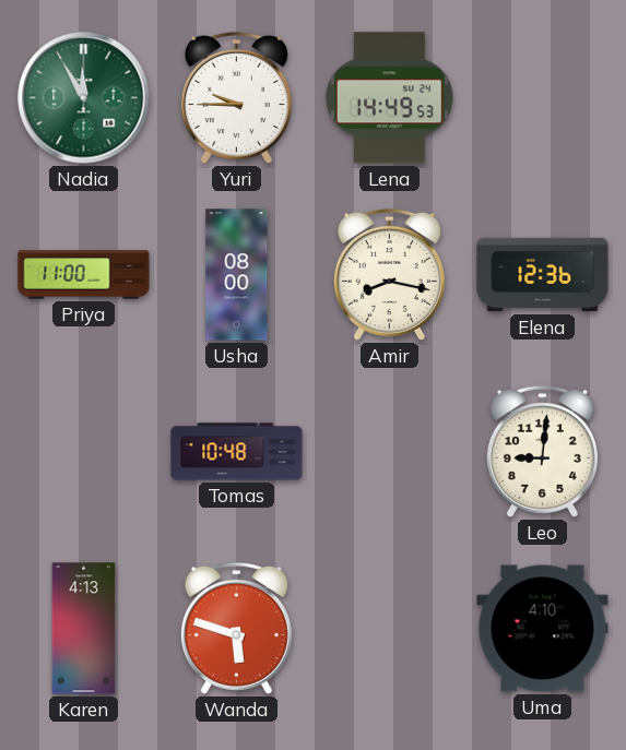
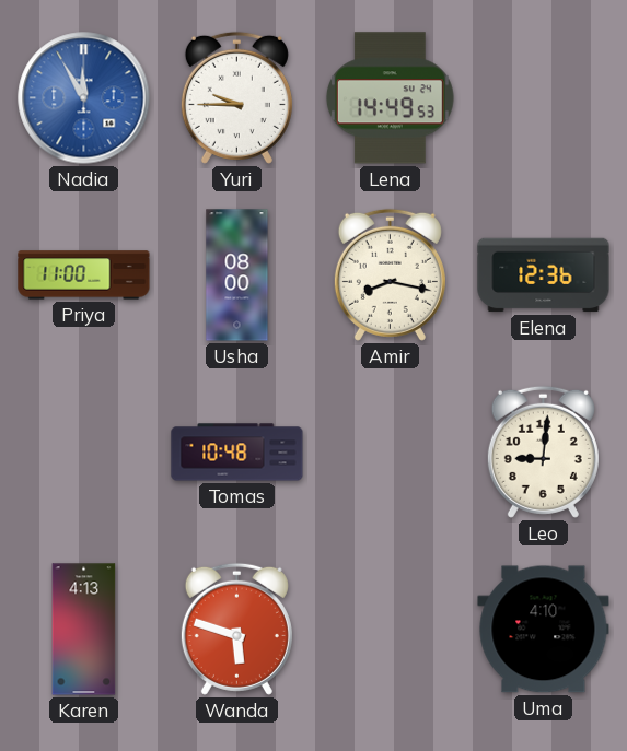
Nadia dial: green -> blue
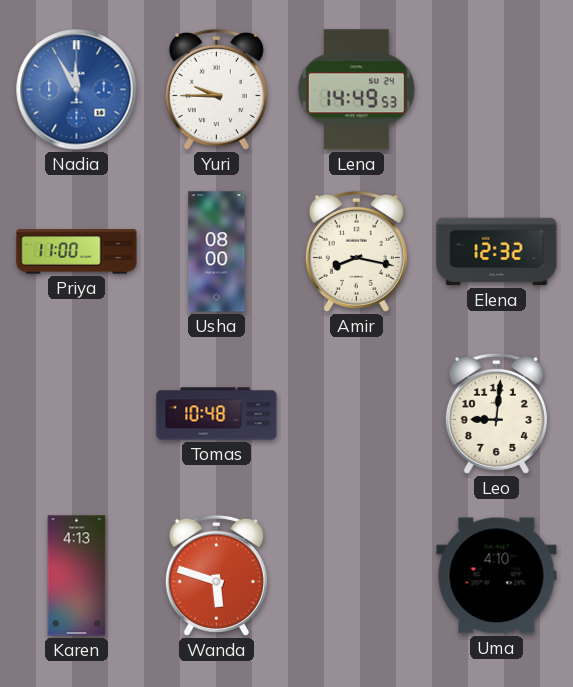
Elena: 12:36 -> 12:32
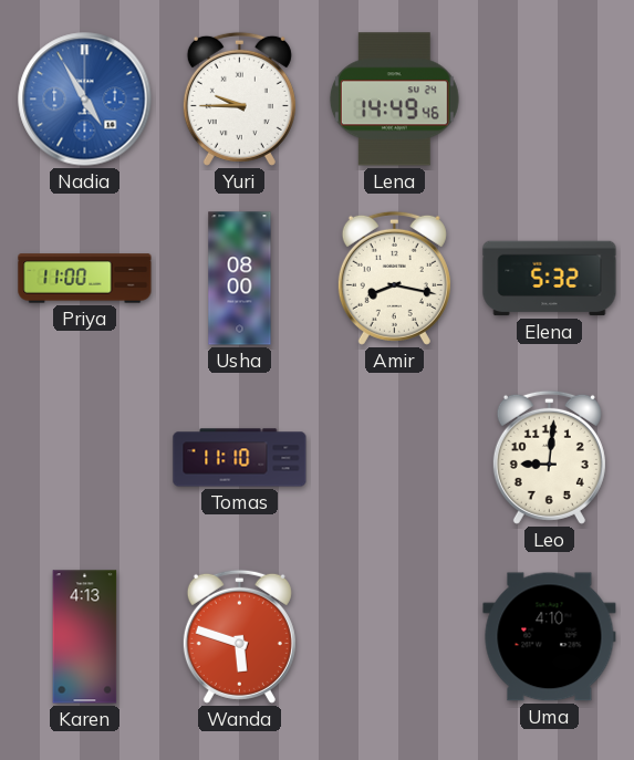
Nadia: 11:55 -> 4:55
Lena: 14:49:53 -> 14:49:46
Elena: 12:32 -> 5:32
Tomas: 10:48 -> 11:10
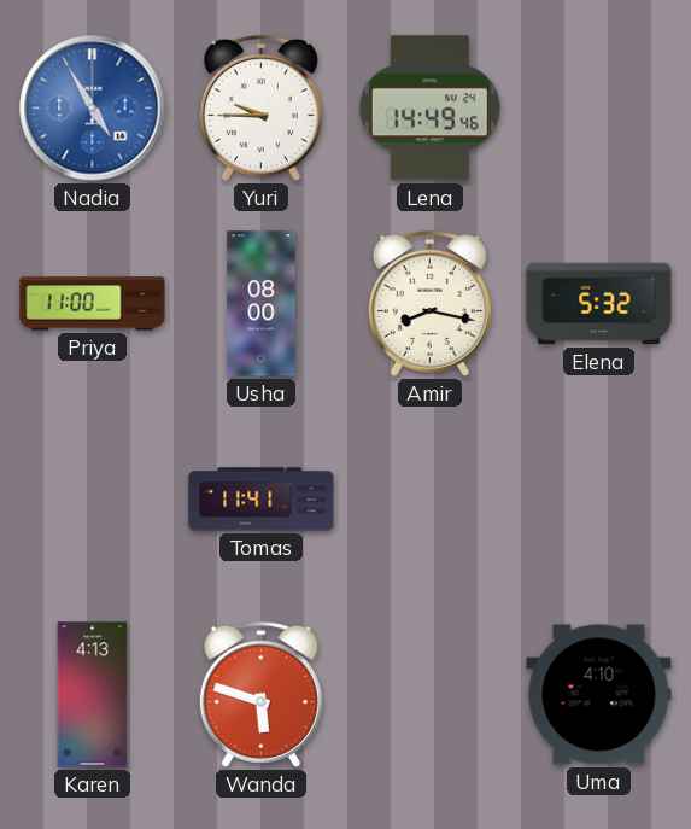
Tomas: 11:10 -> 11:41
Leo: 9:01 -> none
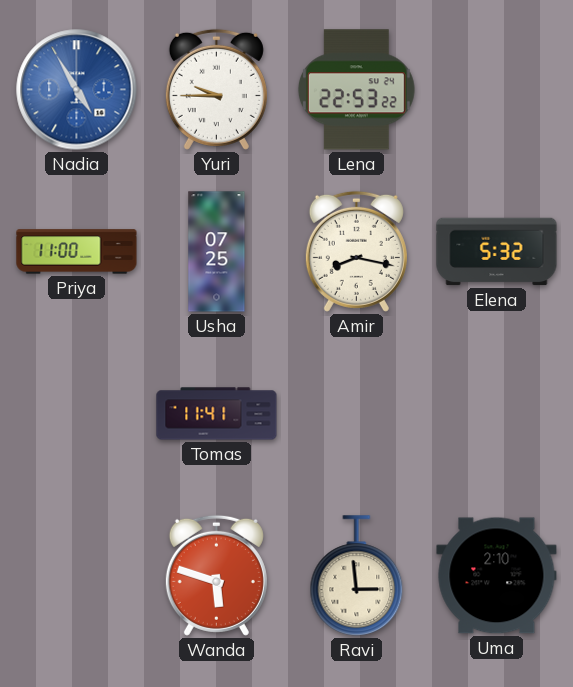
Lena: 14:49 -> 22:53
Usha: 08:00 -> 07:25
Karen: 4:13 -> none
Ravi: none -> 2:59
Uma: 4:10 -> 2:10
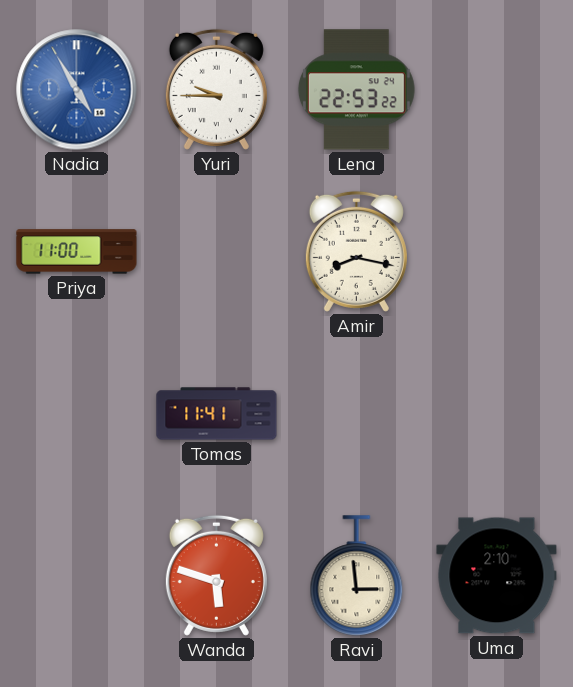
Usha: 07:25 -> none
Elena: 5:32 -> none
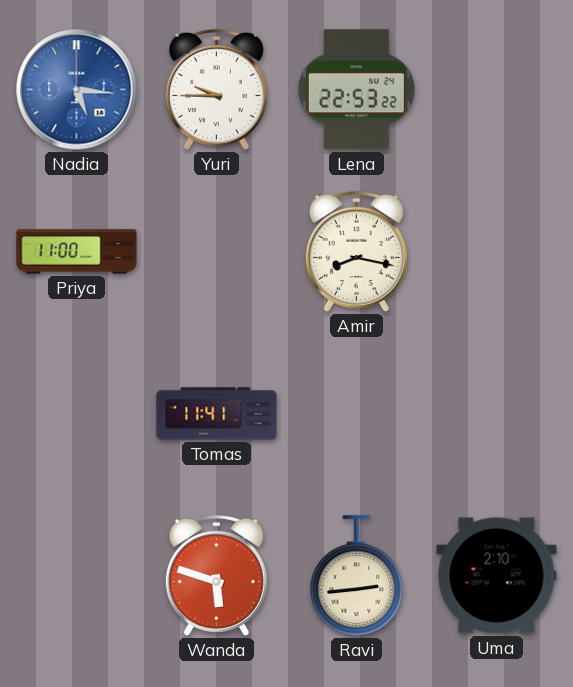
Nadia: 4:55 -> 5:16
Ravi: 2:59 -> 2:44
